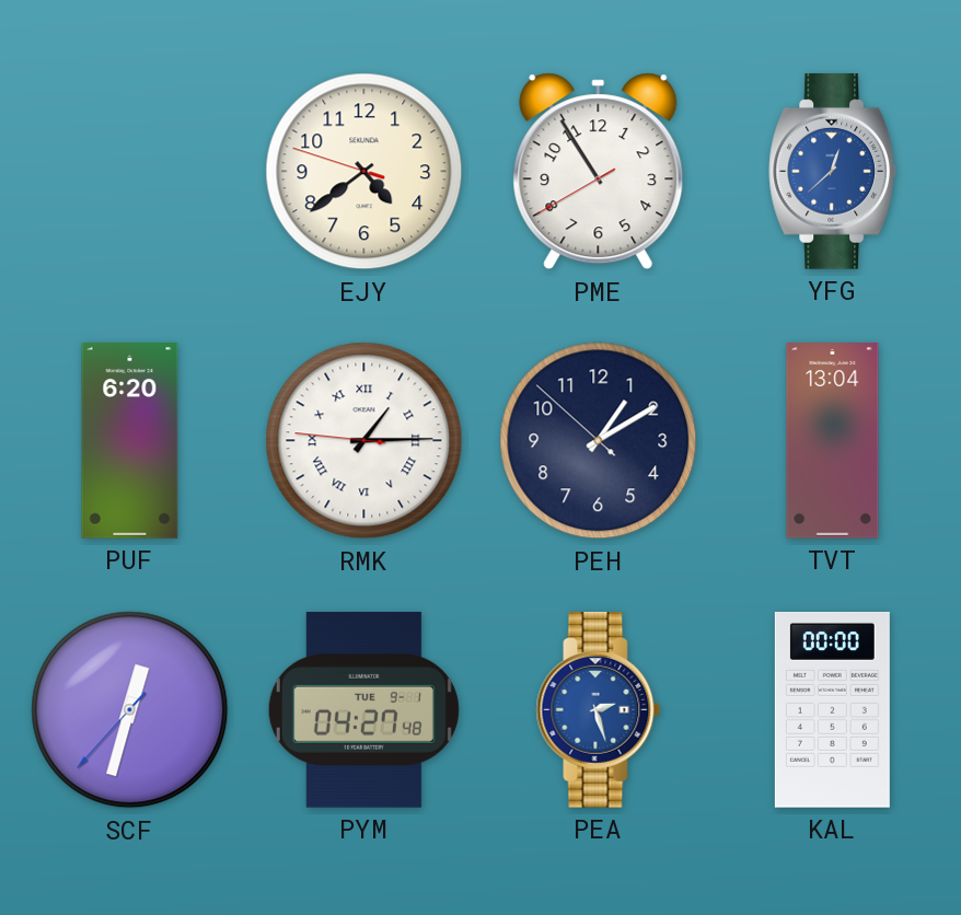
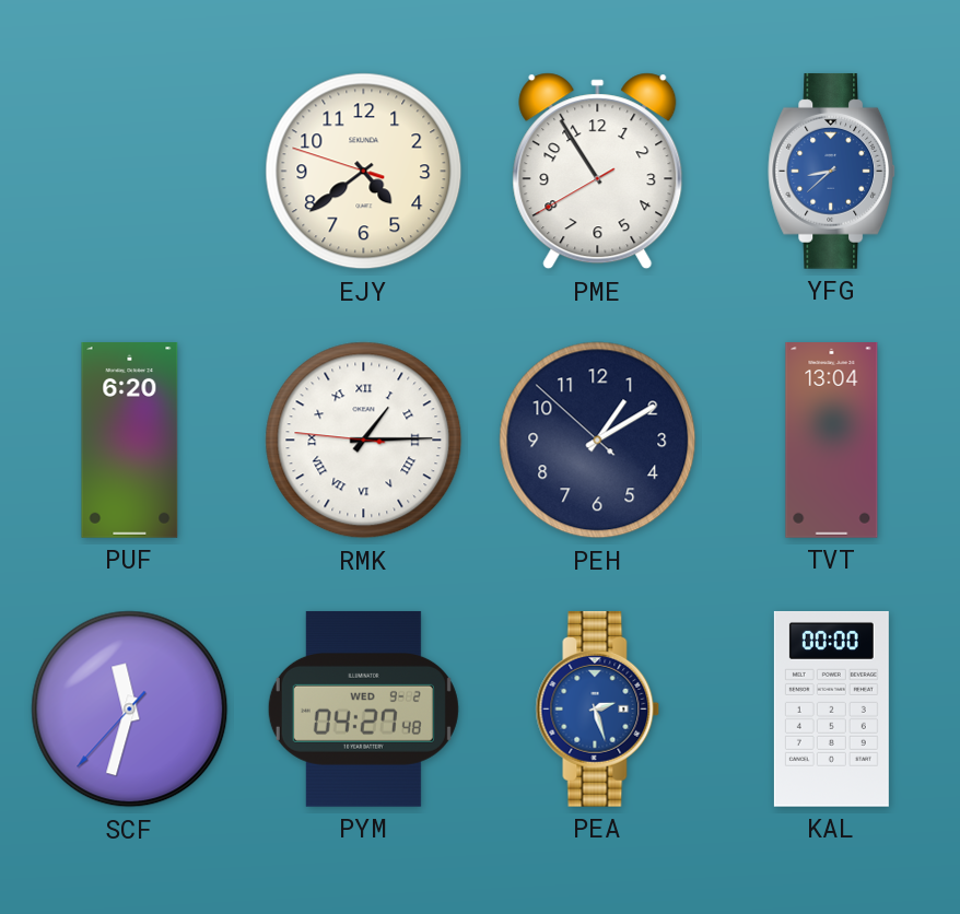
YFG: 12:38 -> 8:38
SCF: 12:32 -> 11:32
PYM date: TUE 9-1 -> WED 9-2
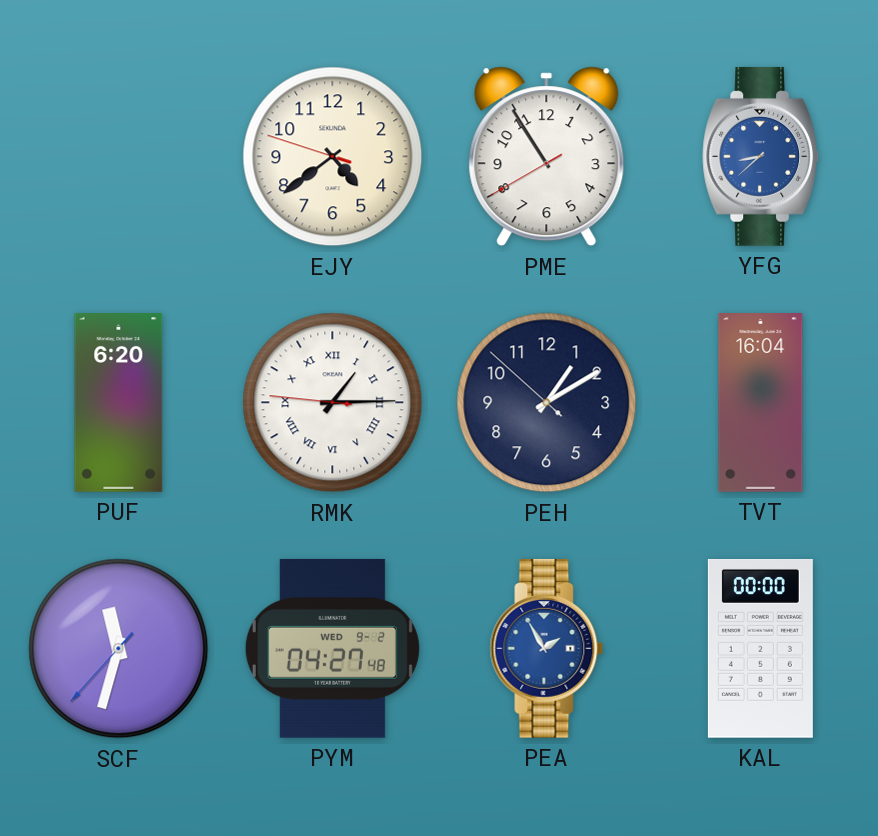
TVT: 13:04 -> 16:04
PEA: 2:27 -> 1:55
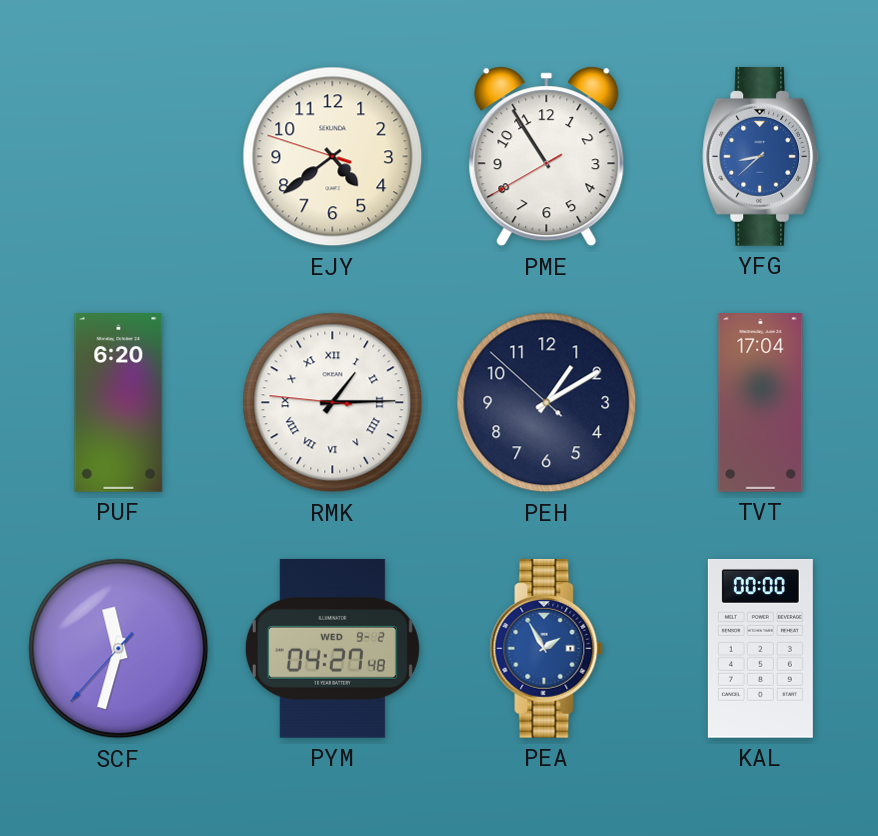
TVT: 16:04 -> 17:04
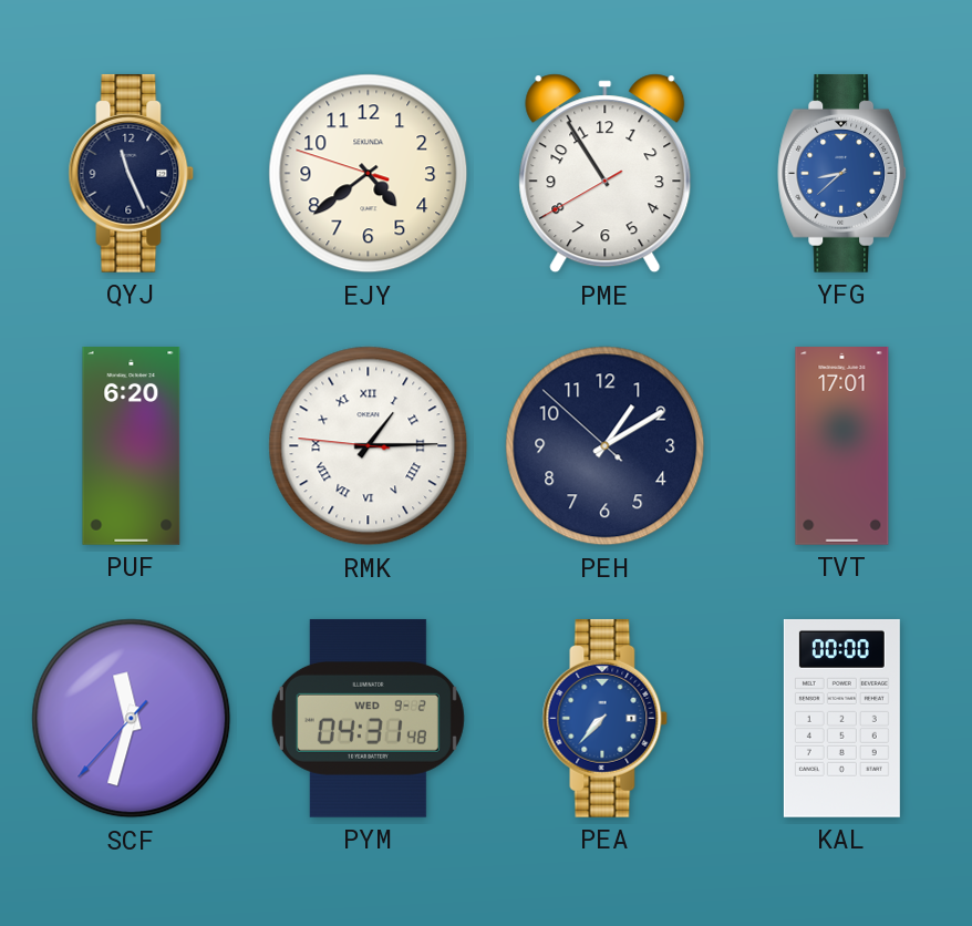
QYJ: none -> 11:26
TVT: 17:04 -> 17:01
PYM: 04:27 -> 04:31
PEA: 1:55 -> 7:37
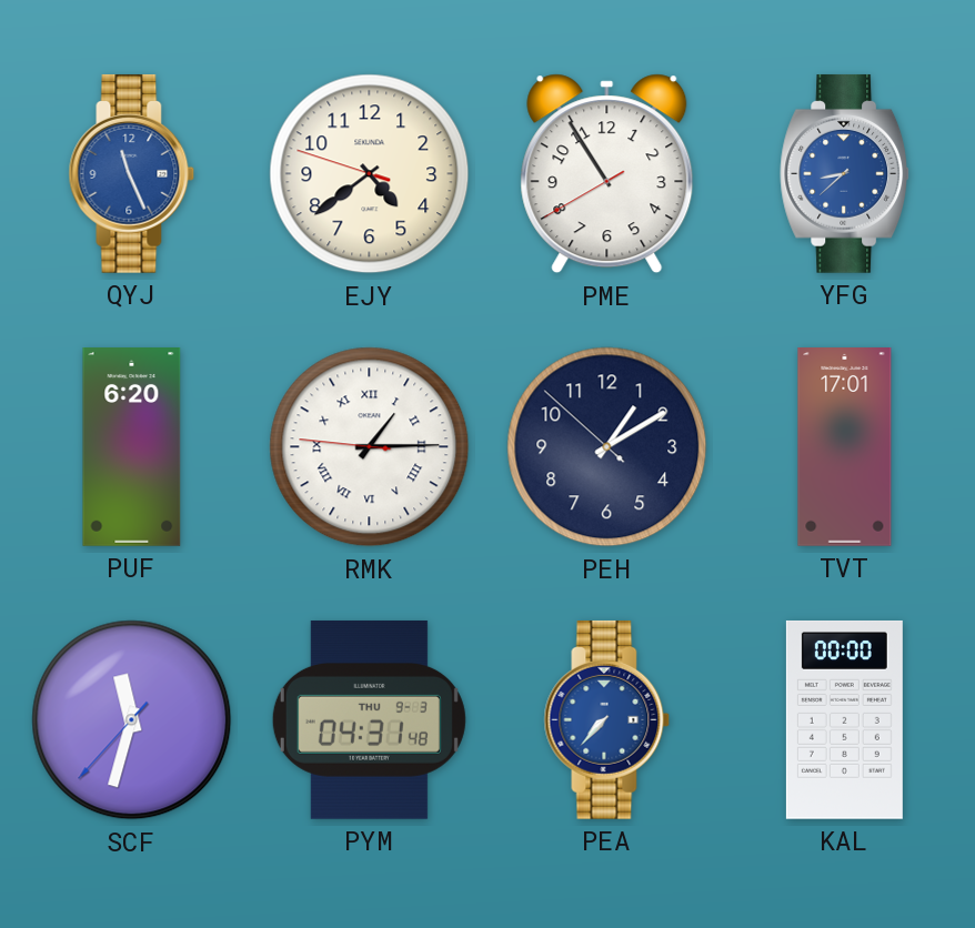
QYJ dial: navy -> blue
PYM date: WED 9-2 -> THU 9-3
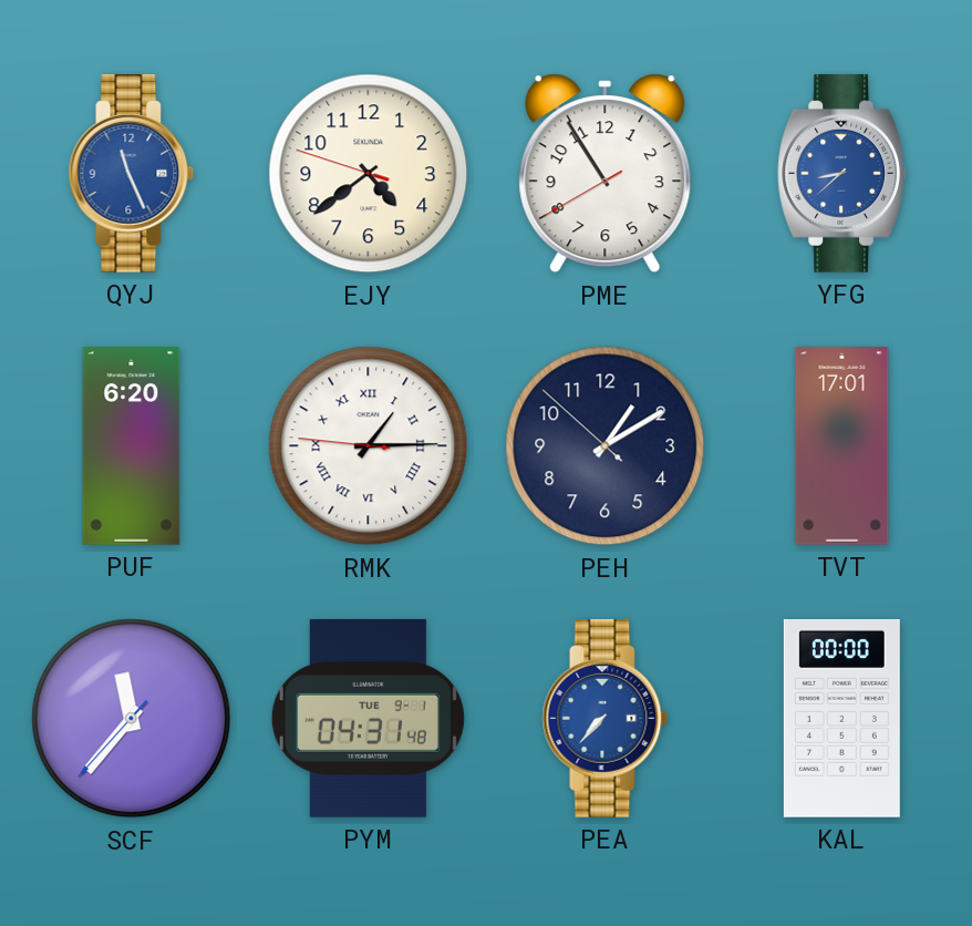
SCF: 11:32 -> 11:36
PYM date: THU 9-3 -> TUE 9-1
